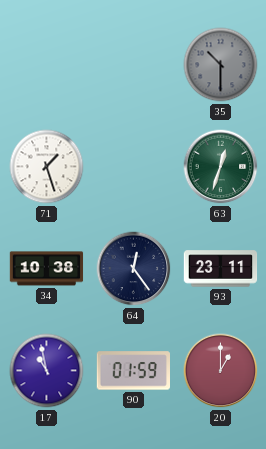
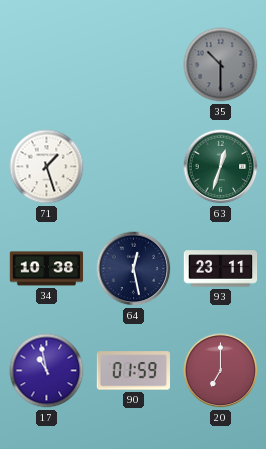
64: 12:24 -> 12:28
20: 1:00 -> 7:00
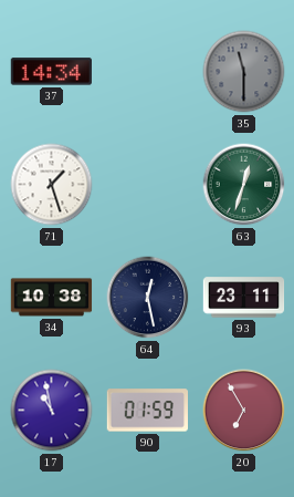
37: none -> 14:34
35: 10:30 -> 11:30
20: 7:00 -> 6:55
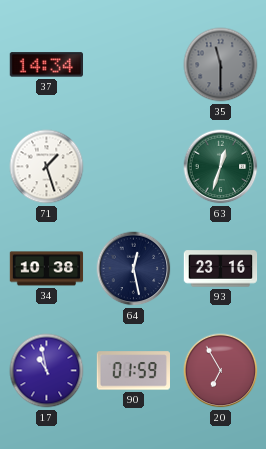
93: 23:11 -> 23:16
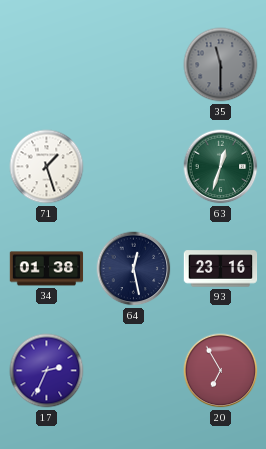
37: 14:34 -> none
34: 10:38 -> 01:38
17: 10:58 -> 2:34
90: 01:59 -> none
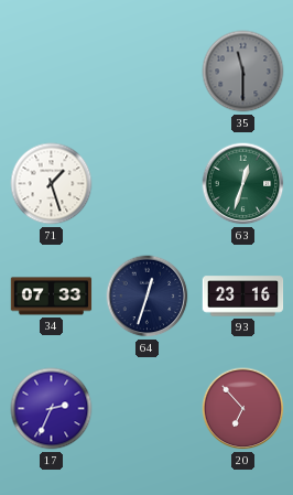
34: 01:38 -> 07:33
64: 12:28 -> 12:33
20: 6:55 -> 6:53
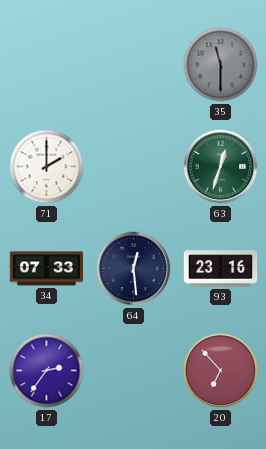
71: 1:27 -> 2:00
64: 12:33 -> 12:29
17: 2:34 -> 2:36
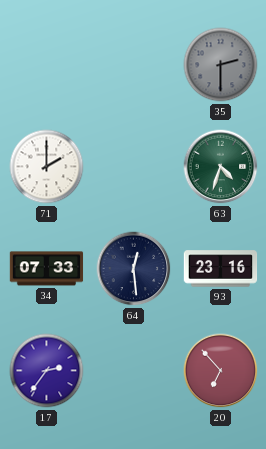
35: 11:30 -> 2:30
63: 12:33 -> 4:33
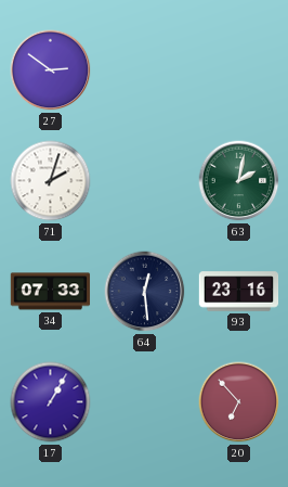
27: none -> 2:51
35: 2:30 -> none
71: 2:00 -> 2:03
63: 4:33 -> 2:02
17: 2:36 -> 1:05
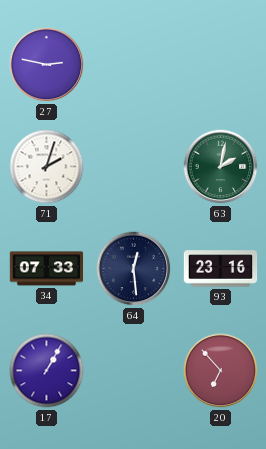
27: 2:51 -> 2:47
